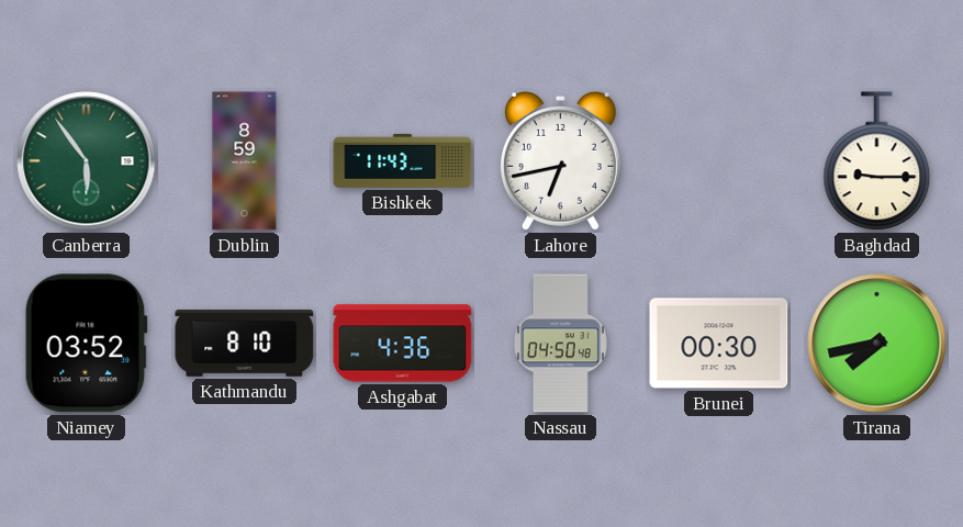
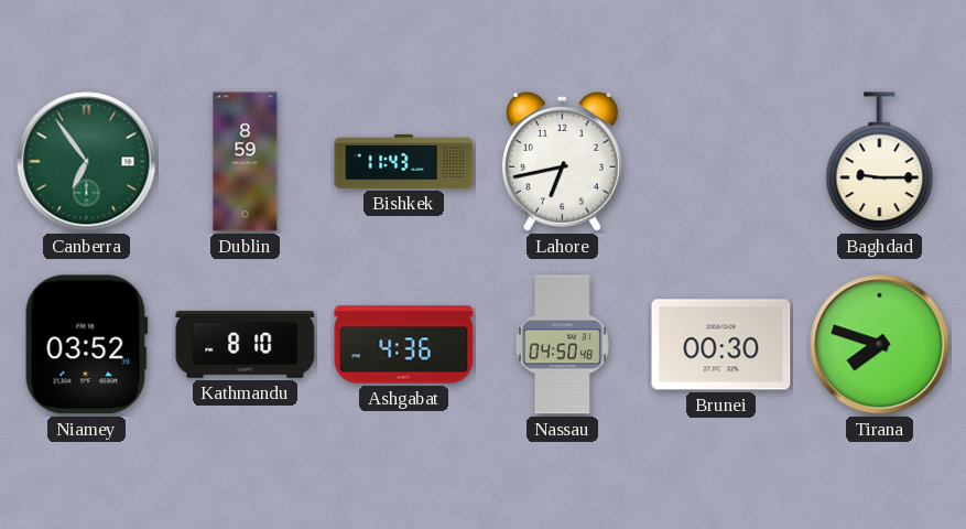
Canberra: 5:54 -> 6:54
Tirana: 7:43 -> 7:48
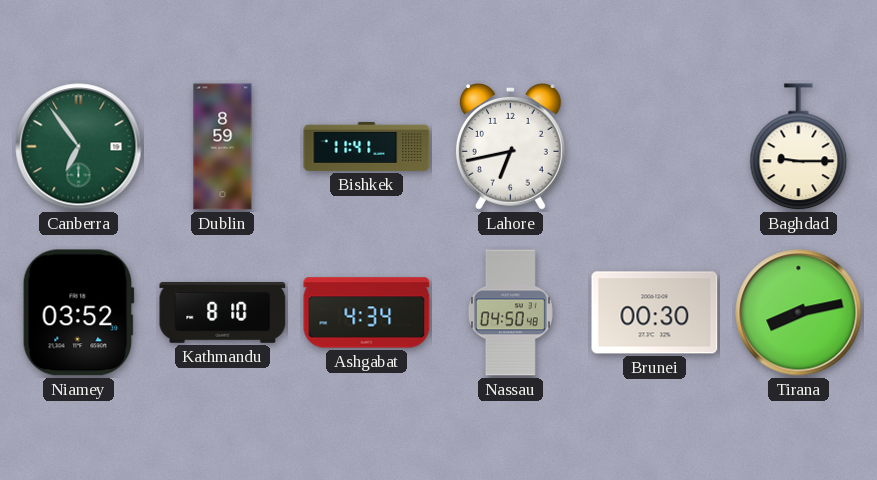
Bishkek: 11:43 -> 11:41
Ashgabat: 4:36 -> 4:34
Tirana: 7:48 -> 8:13
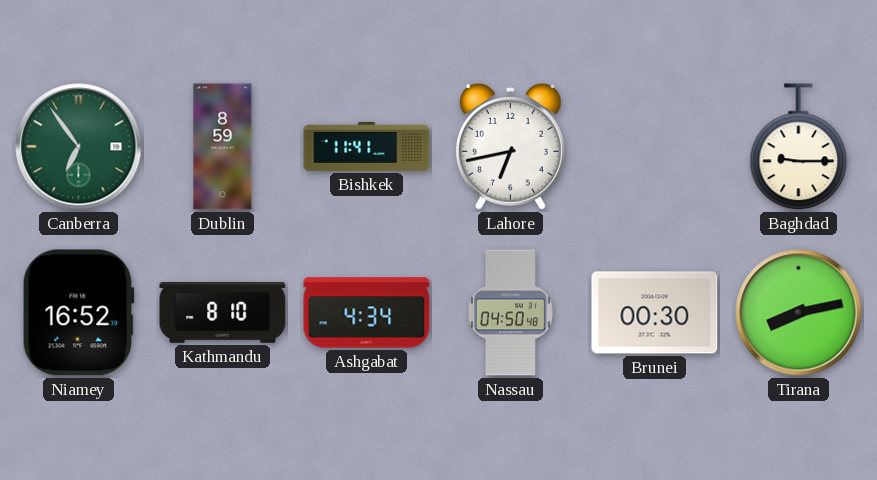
Niamey: 03:52 -> 16:52
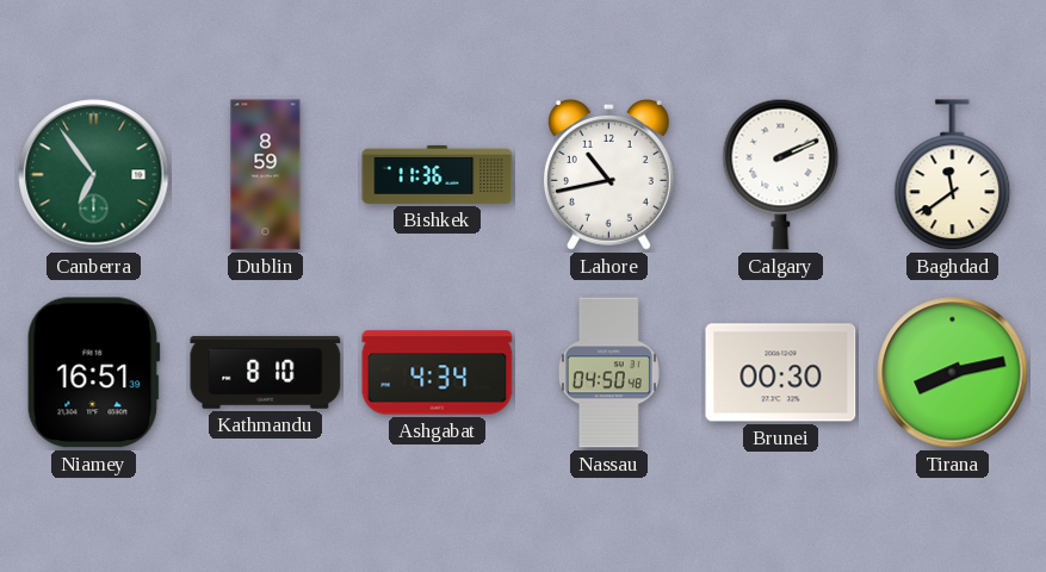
Bishkek: 11:41 -> 11:36
Lahore: 6:43 -> 10:43
Calgary: none -> 2:11
Baghdad: 9:15 -> 11:39
Niamey: 16:52 -> 16:51
